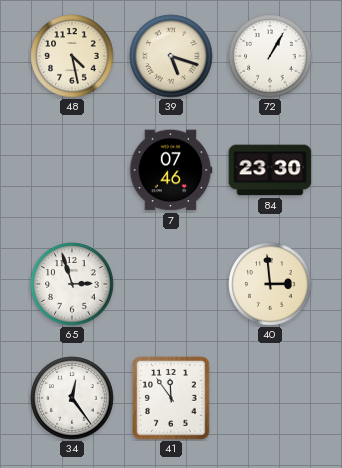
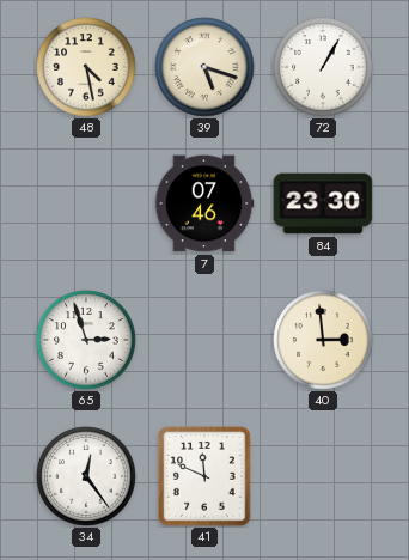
41: 11:54 -> 11:49
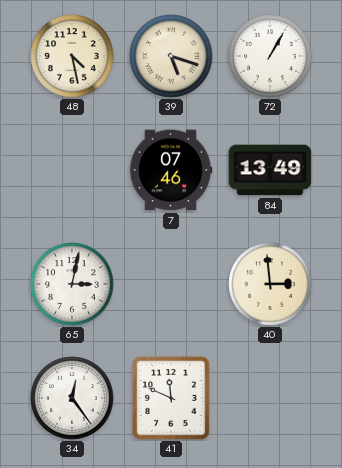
84: 23:30 -> 13:49
65: 2:57 -> 3:02
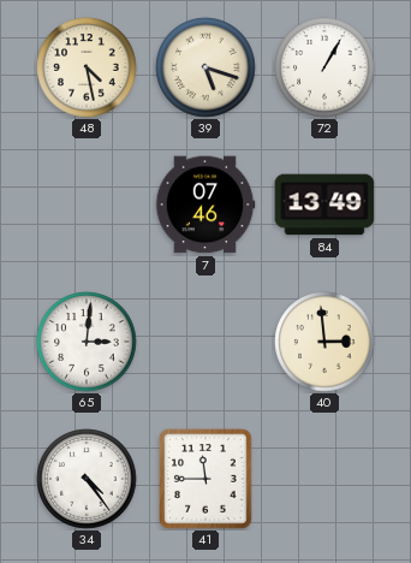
65: 3:02 -> 3:01
34: 12:24 -> 4:24
41: 11:49 -> 11:45
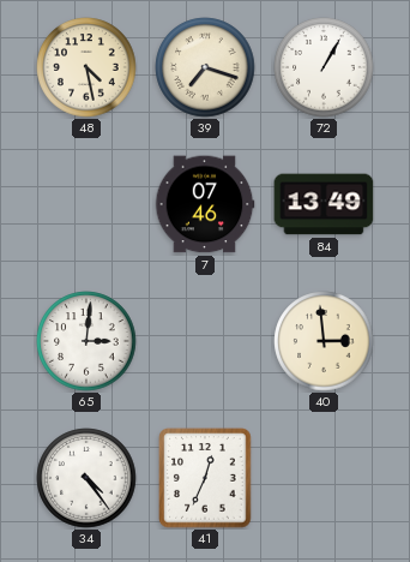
39: 5:18 -> 7:18
41: 11:45 -> 12:34
